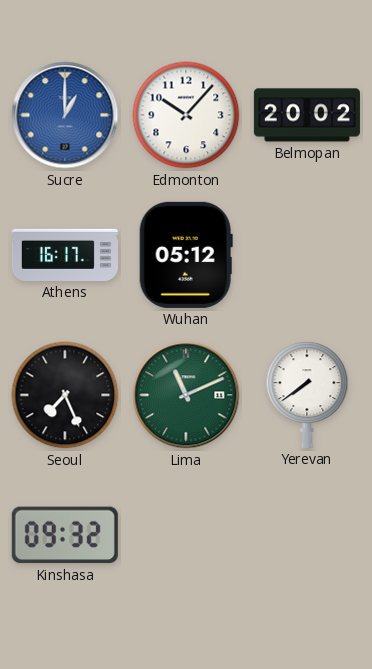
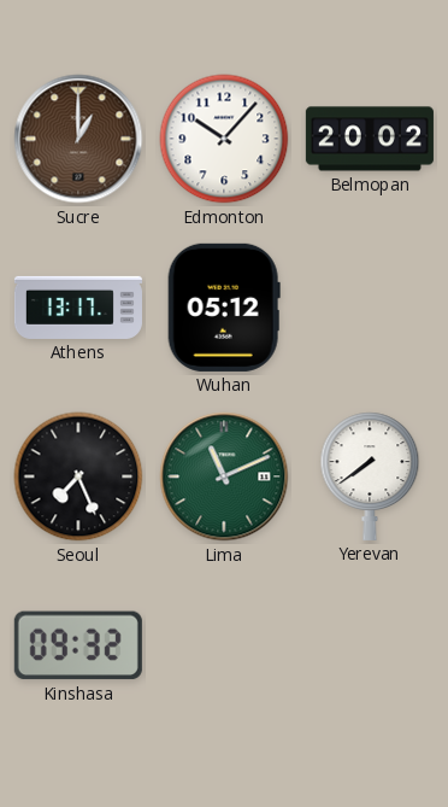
Sucre dial: blue -> brown
Athens: 16:17 -> 13:17
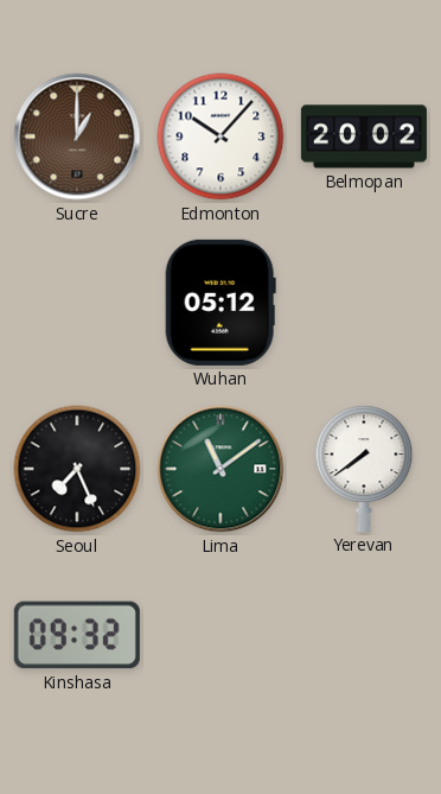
Athens: 13:17 -> none
Lima: 11:11 -> 11:09
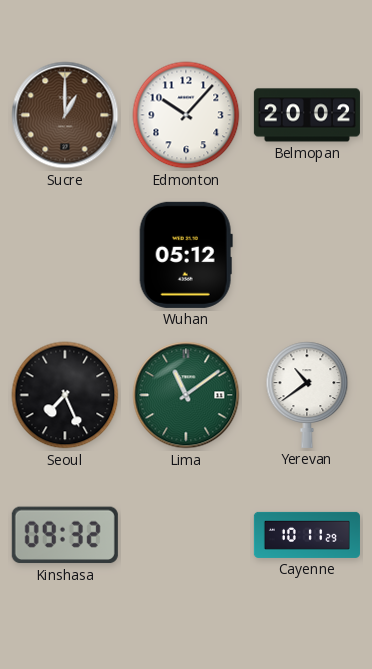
Yerevan: 7:39 -> 10:39
Cayenne: none -> 10:11
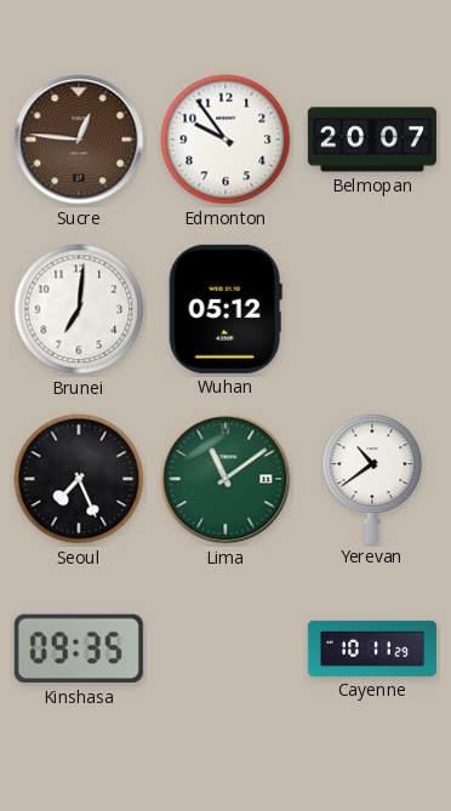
Sucre: 1:00 -> 12:46
Edmonton: 10:07 -> 9:54
Belmopan: 20:02 -> 20:07
Brunei: none -> 7:01
Kinshasa: 09:32 -> 09:35
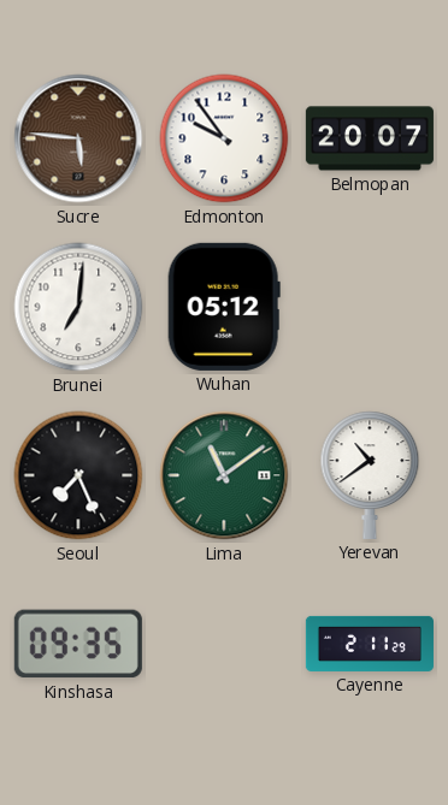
Sucre: 12:46 -> 5:46
Cayenne: 10:11 -> 2:11
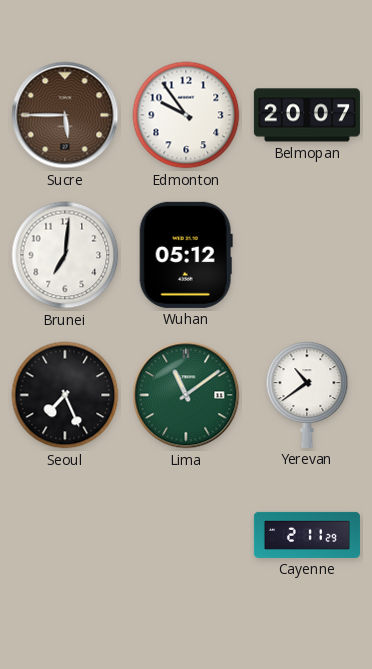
Sucre: 5:46 -> 5:45
Kinshasa: 09:35 -> none
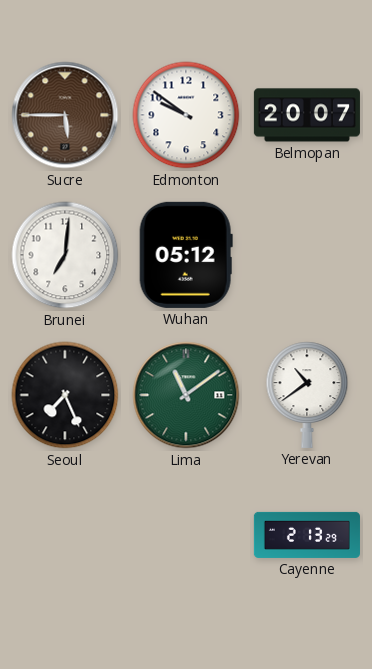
Edmonton: 9:54 -> 9:51
Cayenne: 2:11 -> 2:13
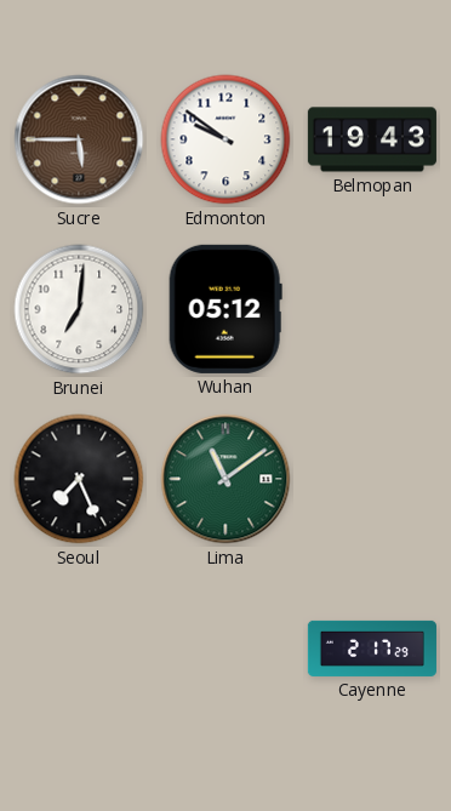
Belmopan: 20:07 -> 19:43
Yerevan: 10:39 -> none
Cayenne: 2:13 -> 2:17
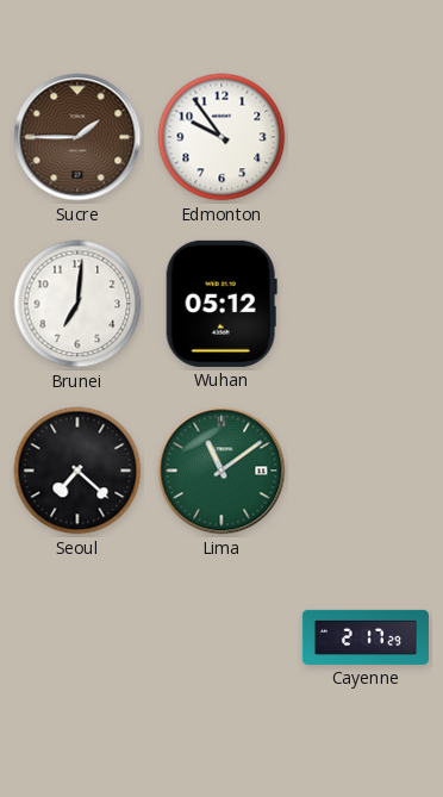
Sucre: 5:45 -> 1:45
Edmonton: 9:51 -> 9:54
Belmopan: 19:43 -> none
Seoul: 7:26 -> 7:22
